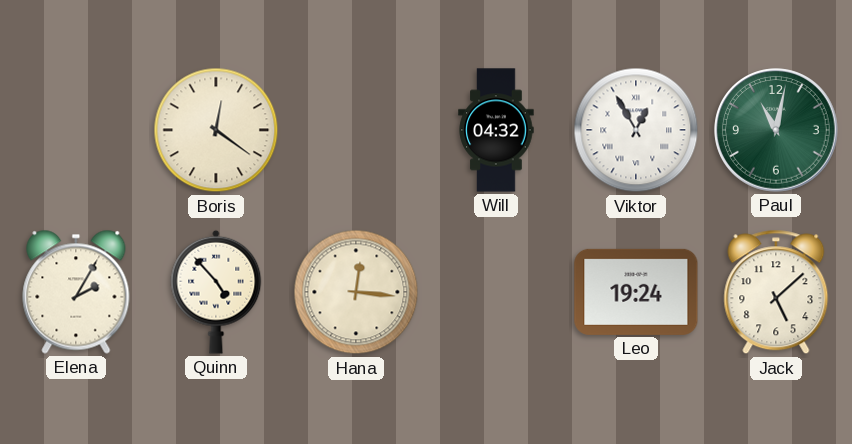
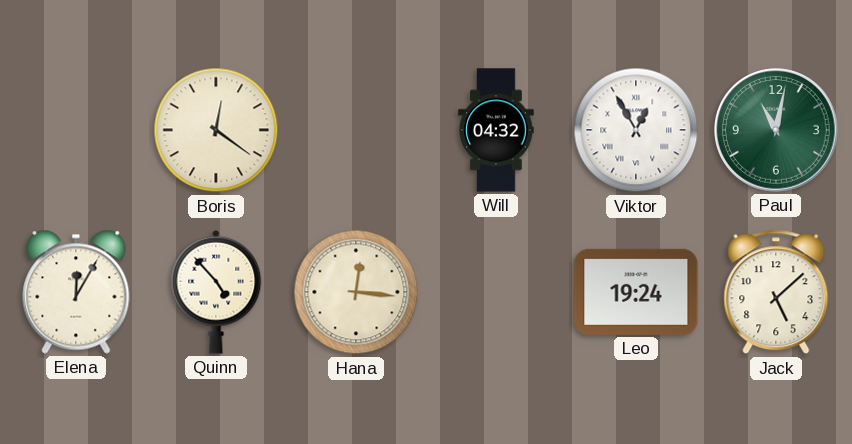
Elena: 2:05 -> 12:05
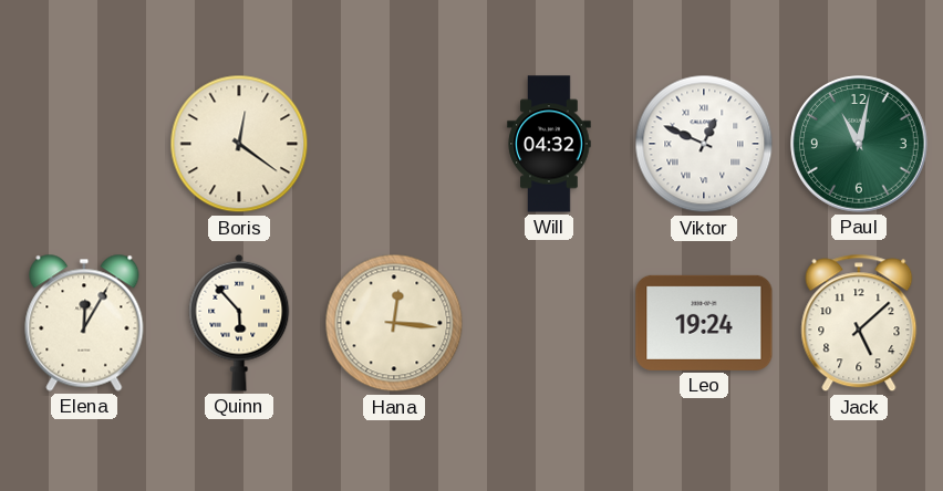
Viktor: 12:55 -> 12:49
Quinn: 4:53 -> 5:53
